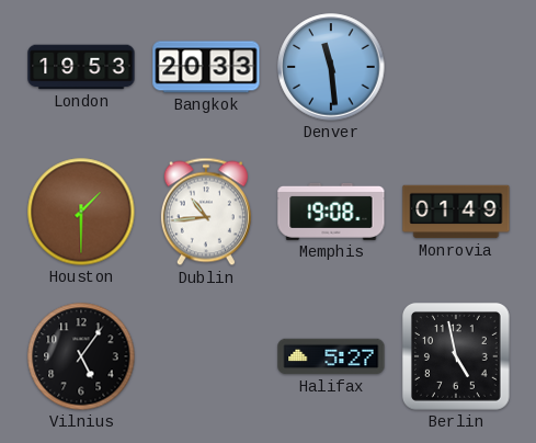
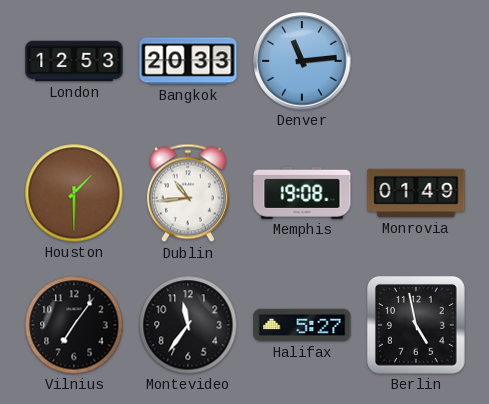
London: 19:53 -> 12:53
Denver: 11:29 -> 11:14
Vilnius: 5:06 -> 7:06
Montevideo: none -> 11:36
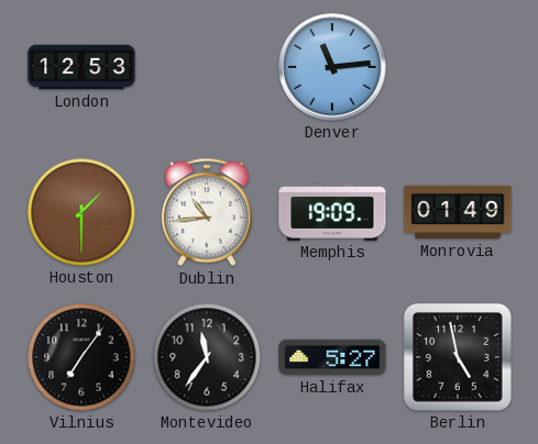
Bangkok: 20:33 -> none
Memphis: 19:08 -> 19:09
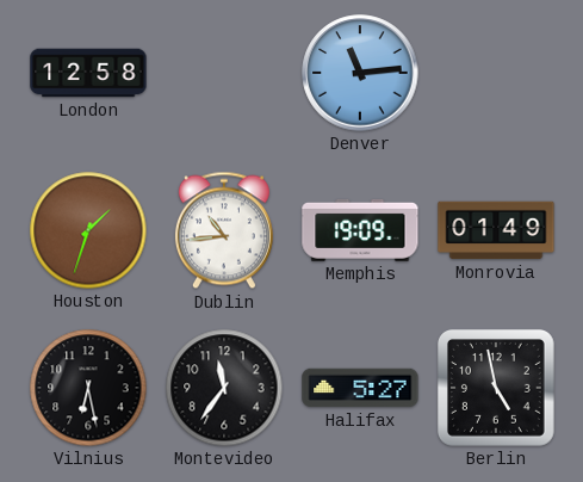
London: 12:53 -> 12:58
Houston: 1:30 -> 1:33
Vilnius: 7:06 -> 6:28
